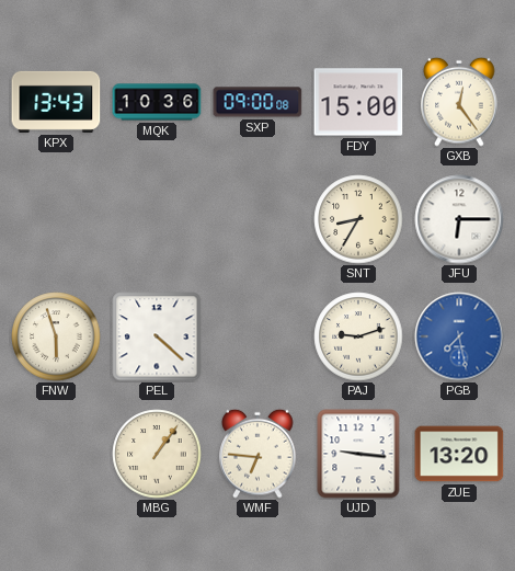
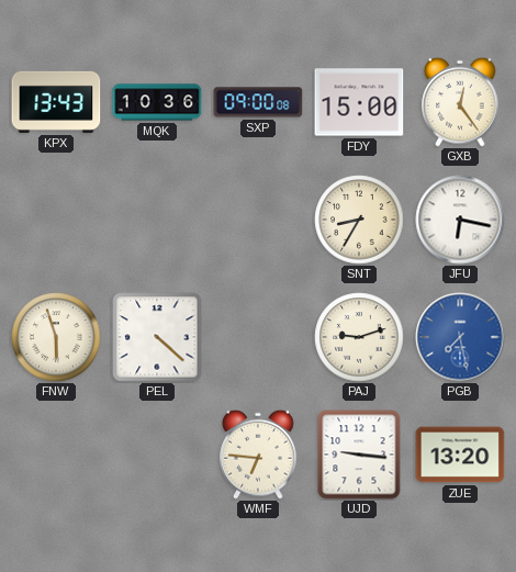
JFU: 6:15 -> 6:17
MBG: 1:06 -> none
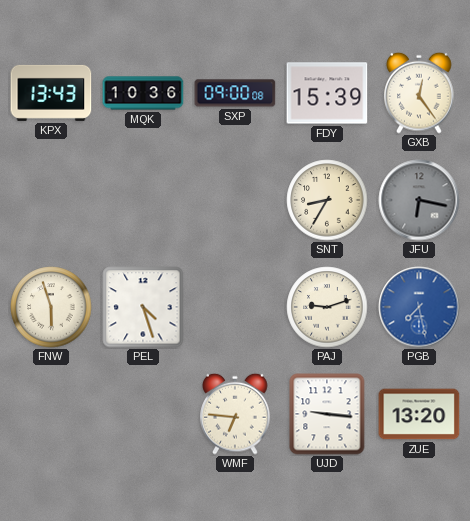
FDY: 15:00 -> 15:39
JFU dial: white -> grey
PEL: 4:22 -> 4:27
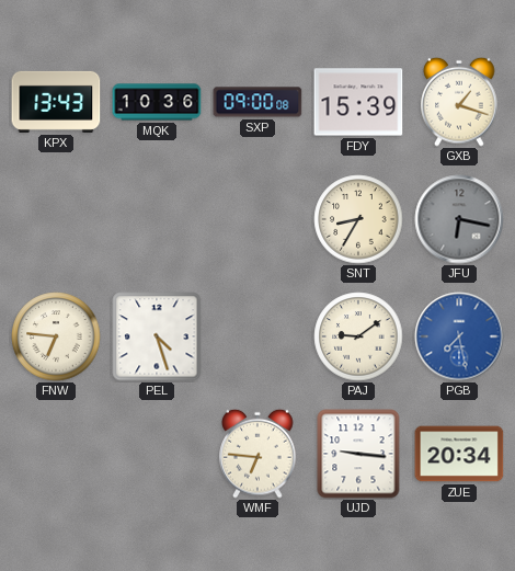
GXB: 12:24 -> 1:18
FNW: 5:57 -> 6:46
PAJ: 9:12 -> 9:09
ZUE: 13:20 -> 20:34
